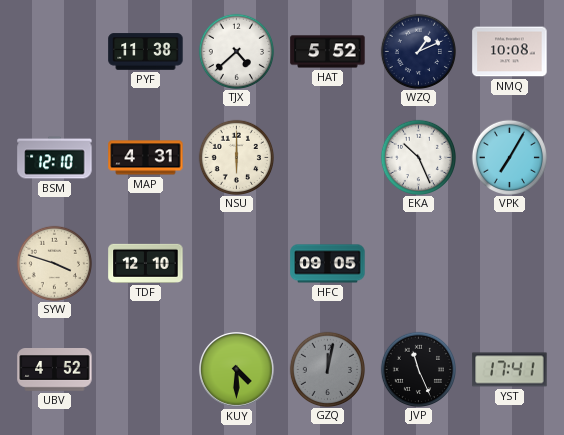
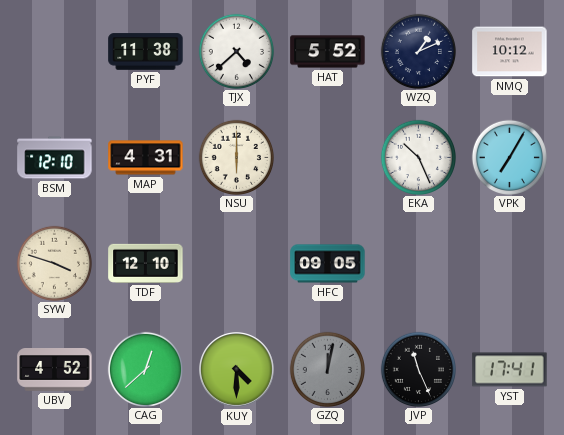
NMQ: 10:08 -> 10:12
CAG: none -> 12:38
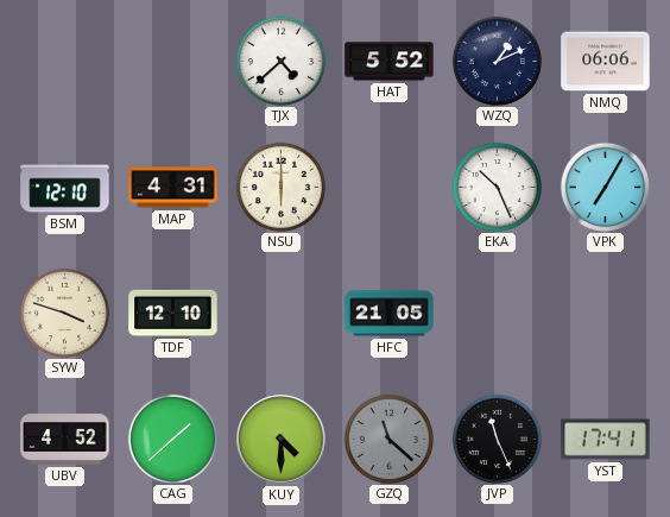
PYF: 11:38 -> none
NMQ: 10:12 -> 06:06
HFC: 09:05 -> 21:05
CAG: 12:38 -> 1:38
GZQ: 12:02 -> 11:22
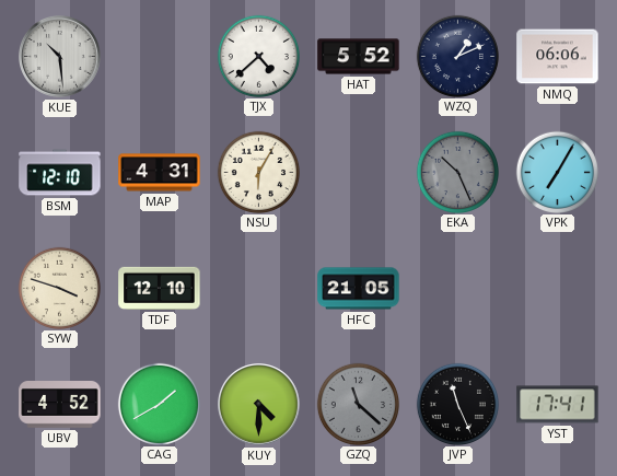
KUE: none -> 10:29
NSU: 6:00 -> 6:05
EKA dial: white -> grey
CAG: 1:38 -> 1:40
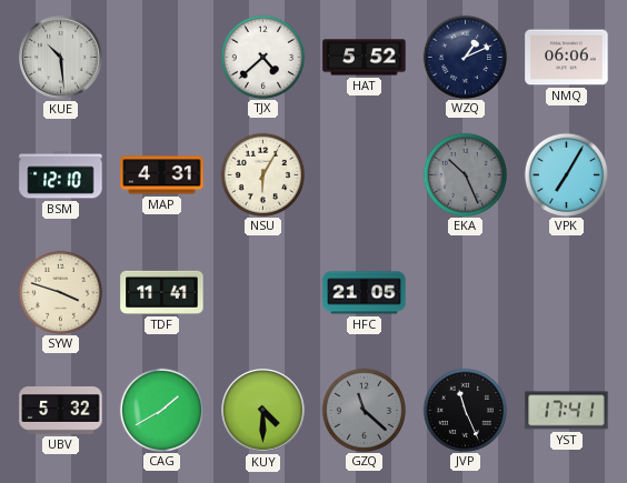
TDF: 12:10 -> 11:41
UBV: 4:52 -> 5:32
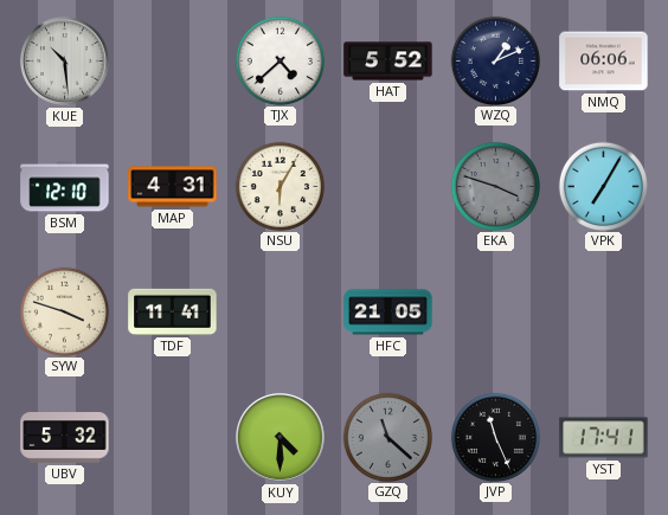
EKA: 10:26 -> 3:48
CAG: 1:40 -> none
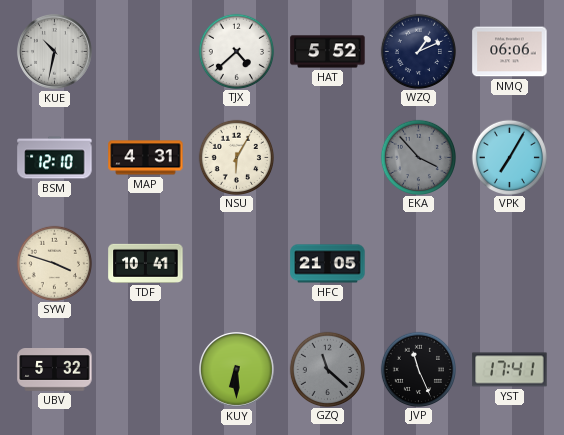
KUE: 10:29 -> 10:32
EKA: 3:48 -> 3:53
TDF: 11:41 -> 10:41
KUY: 4:30 -> 6:30
